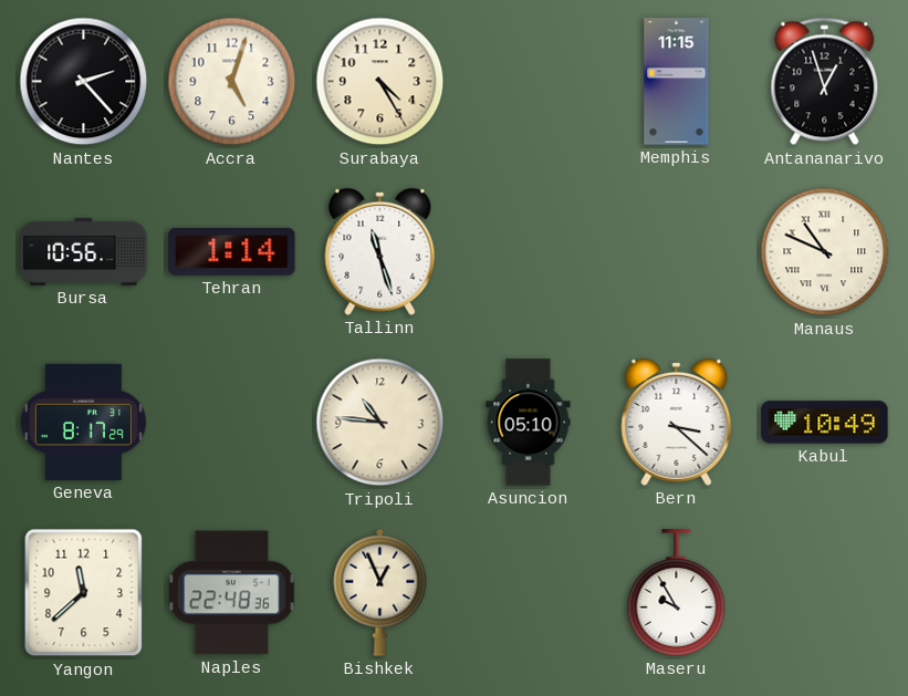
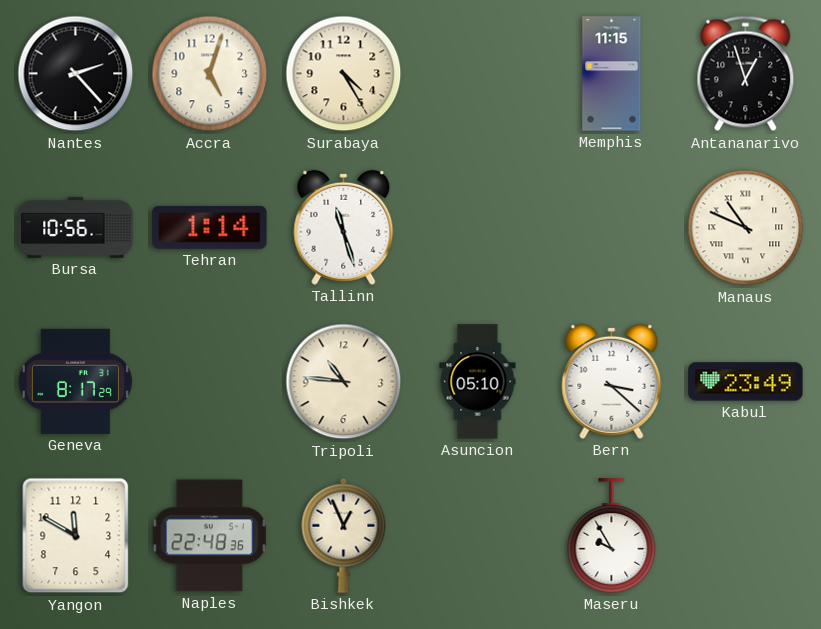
Kabul: 10:49 -> 23:49
Yangon: 11:38 -> 11:50
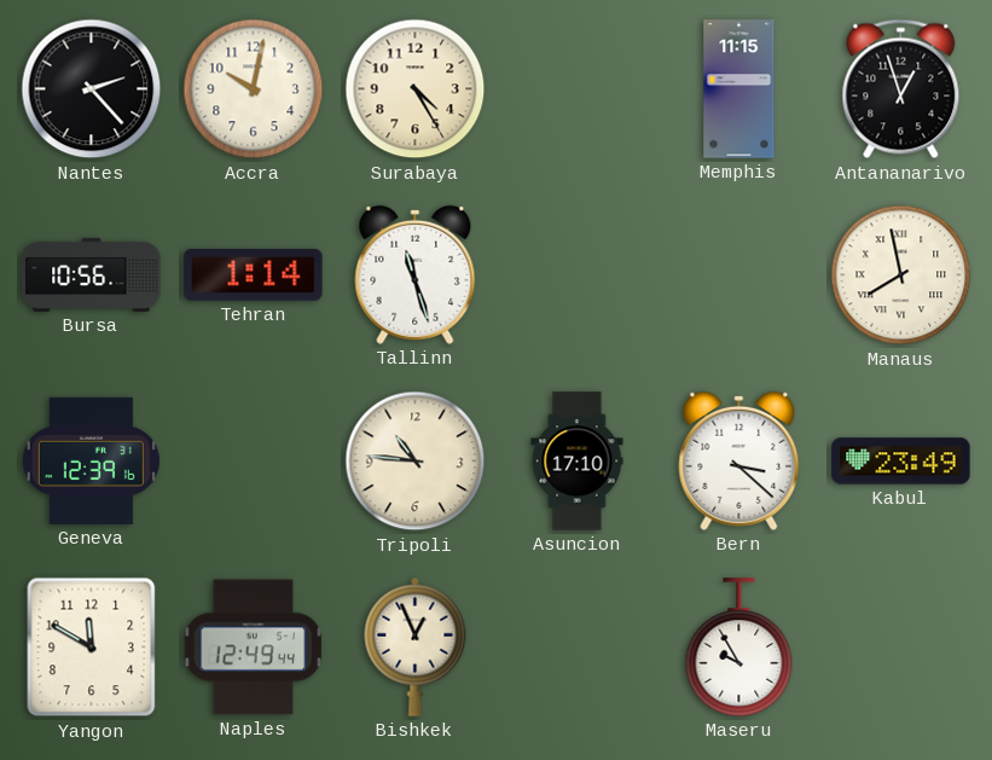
Accra: 5:03 -> 10:02
Manaus: 10:49 -> 7:58
Geneva: 8:17 -> 12:39
Asuncion: 05:10 -> 17:10
Naples: 22:48 -> 12:49
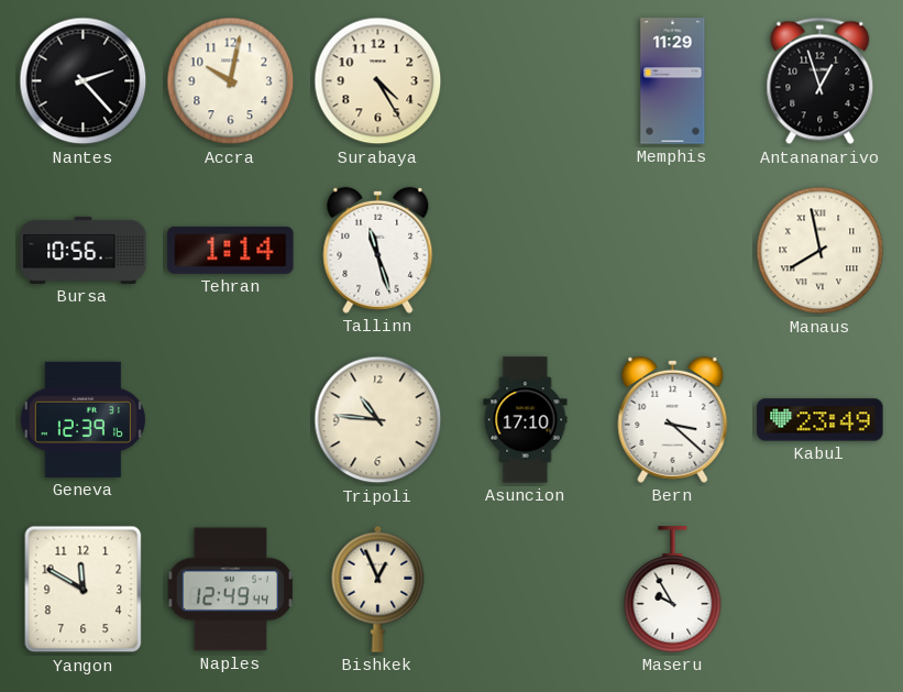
Memphis: 11:15 -> 11:29
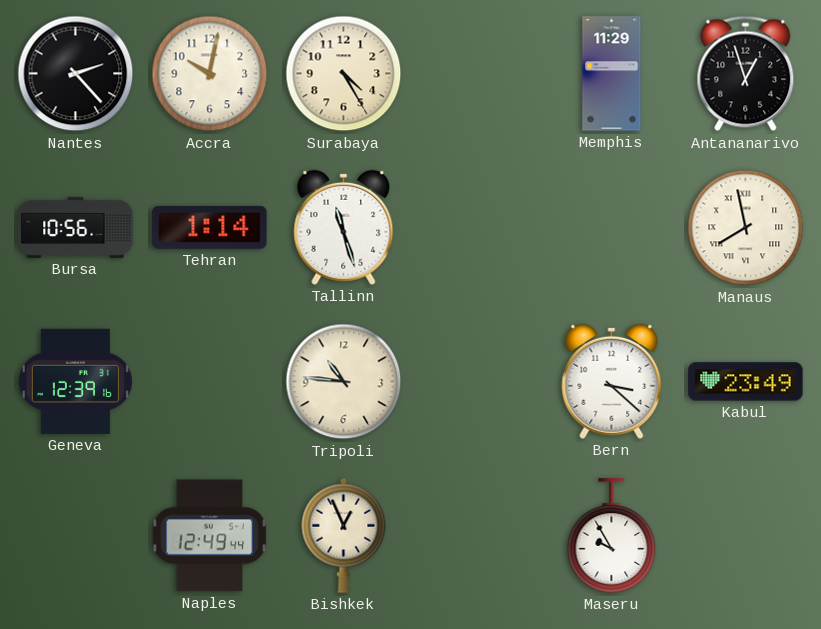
Asuncion: 17:10 -> none
Yangon: 11:50 -> none
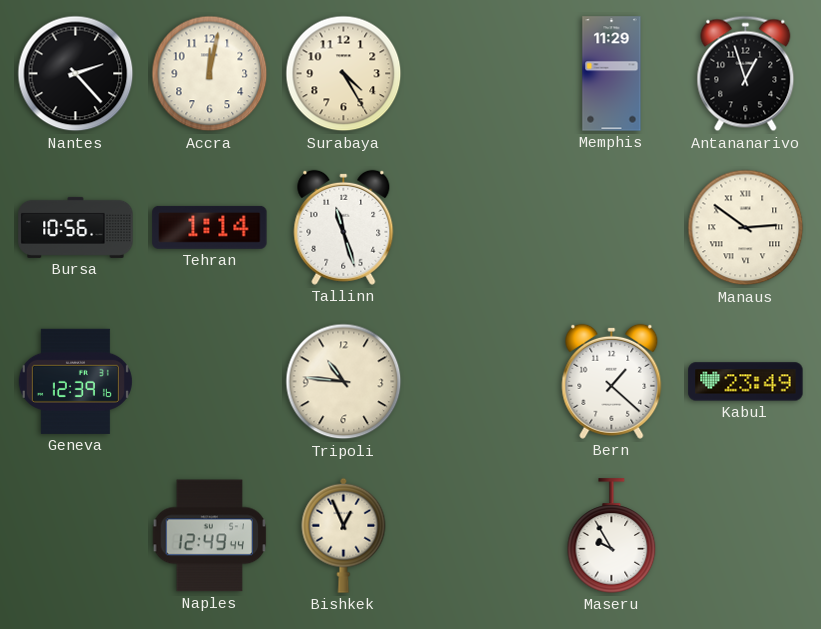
Accra: 10:02 -> 12:02
Manaus: 7:58 -> 2:51
Bern: 3:22 -> 1:22
